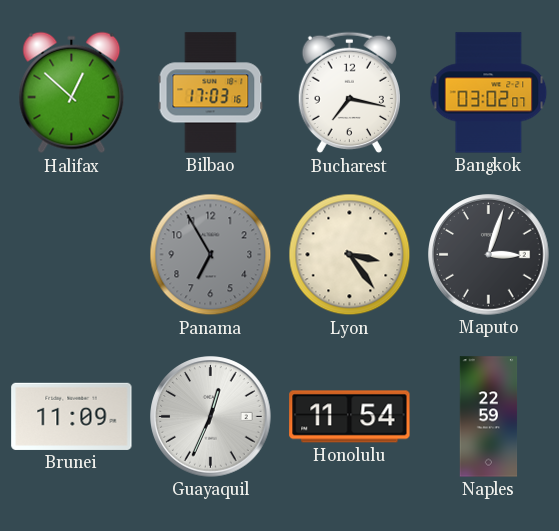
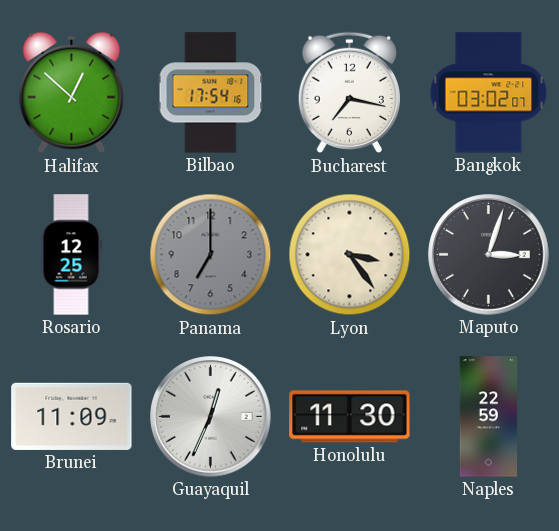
Bilbao: 17:03 -> 17:54
Rosario: none -> 12:25
Panama: 6:55 -> 7:00
Honolulu: 11:54 -> 11:30
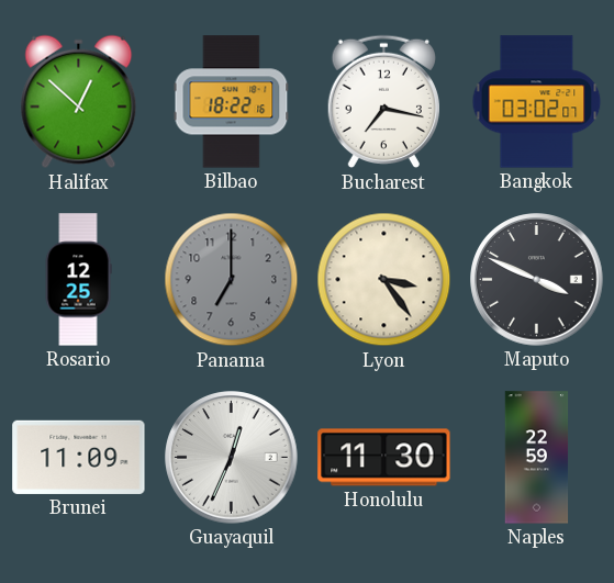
Bilbao: 17:54 -> 18:22
Maputo: 3:03 -> 3:49
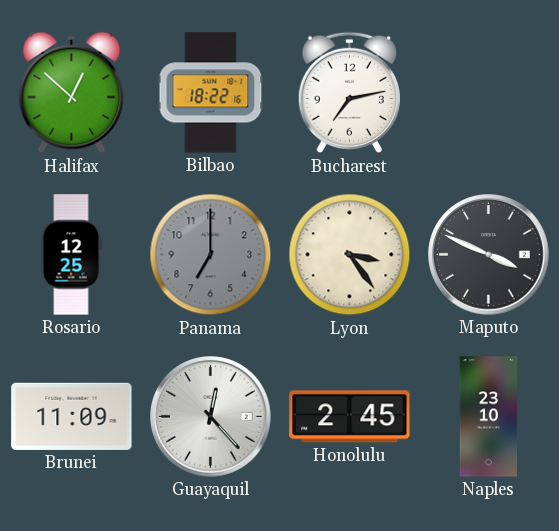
Bucharest: 7:17 -> 7:13
Bangkok: 03:02 -> none
Guayaquil: 12:34 -> 12:23
Honolulu: 11:30 -> 2:45
Naples: 22:59 -> 23:10
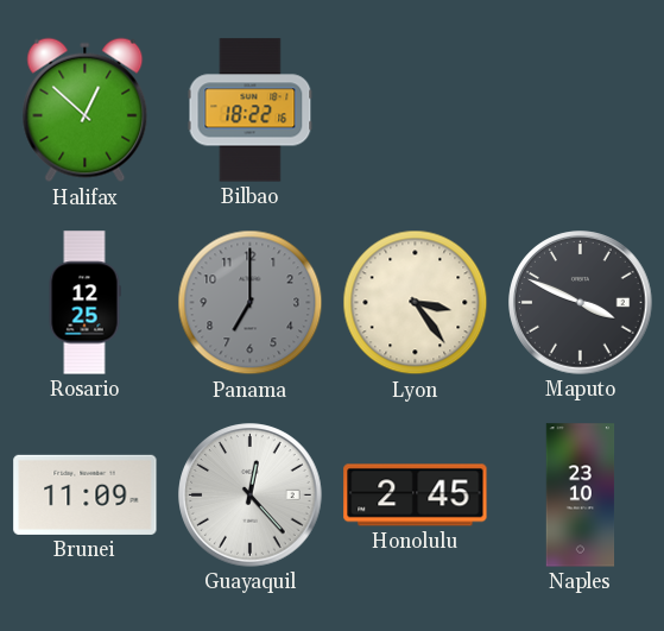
Bucharest: 7:13 -> none
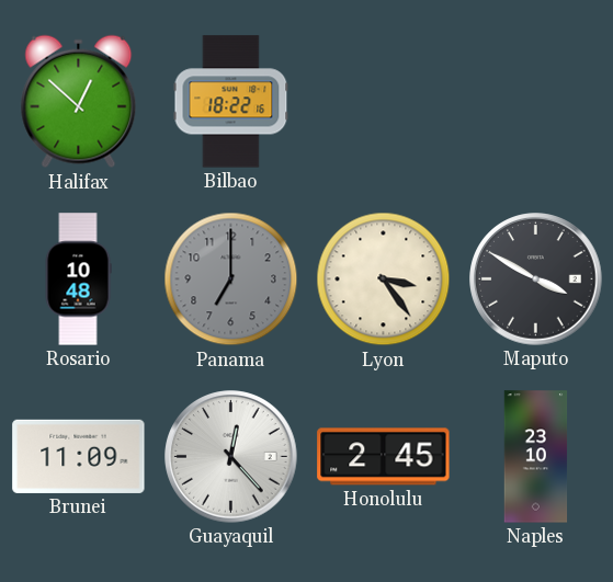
Rosario: 12:25 -> 10:48
Maputo: 3:49 -> 3:50
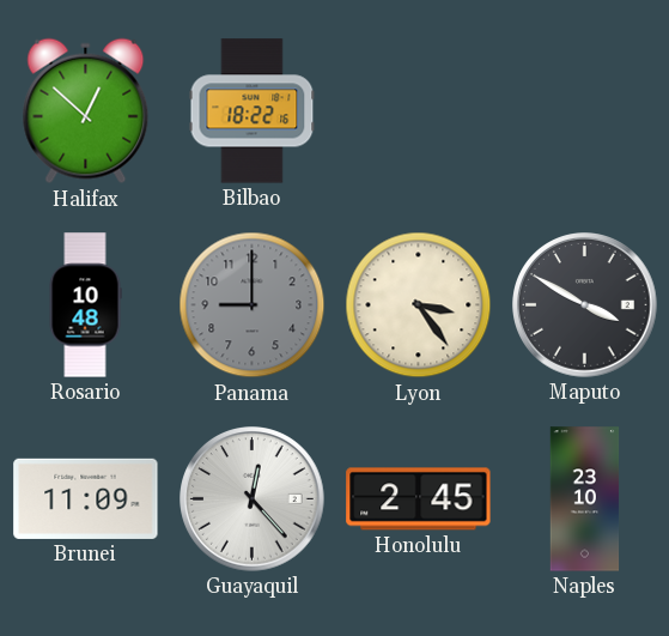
Panama: 7:00 -> 9:00
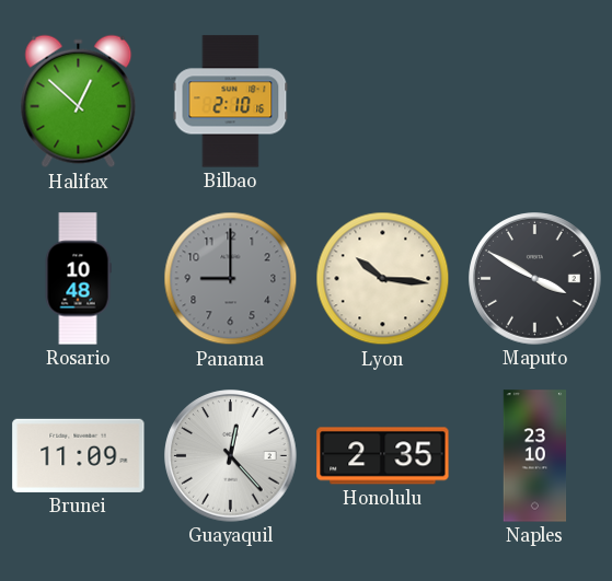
Bilbao: 18:22 -> 2:10
Lyon: 3:24 -> 10:16
Honolulu: 2:45 -> 2:35
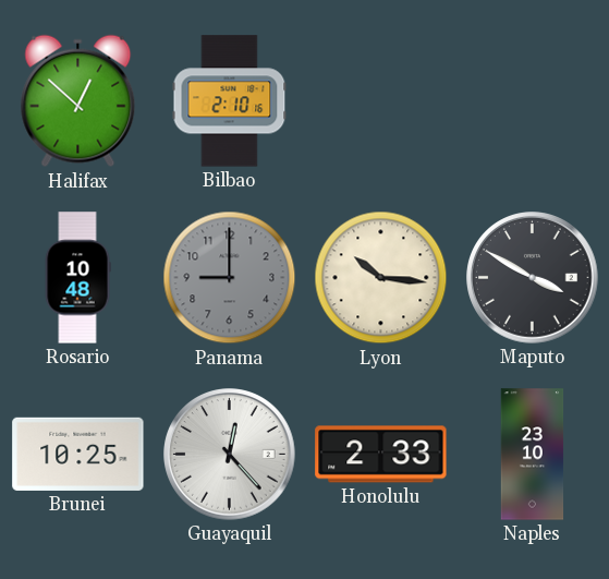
Brunei: 11:09 -> 10:25
Honolulu: 2:35 -> 2:33
